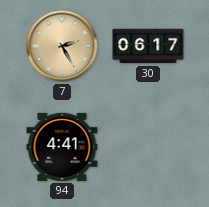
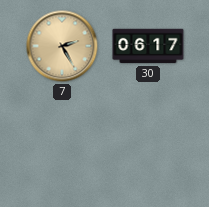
94: 4:41 -> none
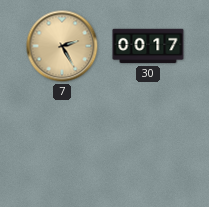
30: 06:17 -> 00:17
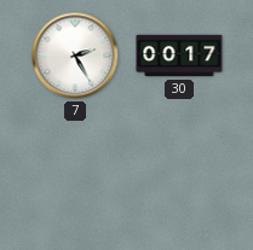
7 dial: champagne -> white
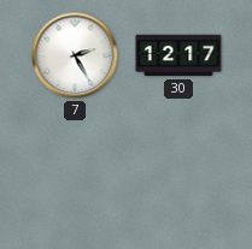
30: 00:17 -> 12:17
